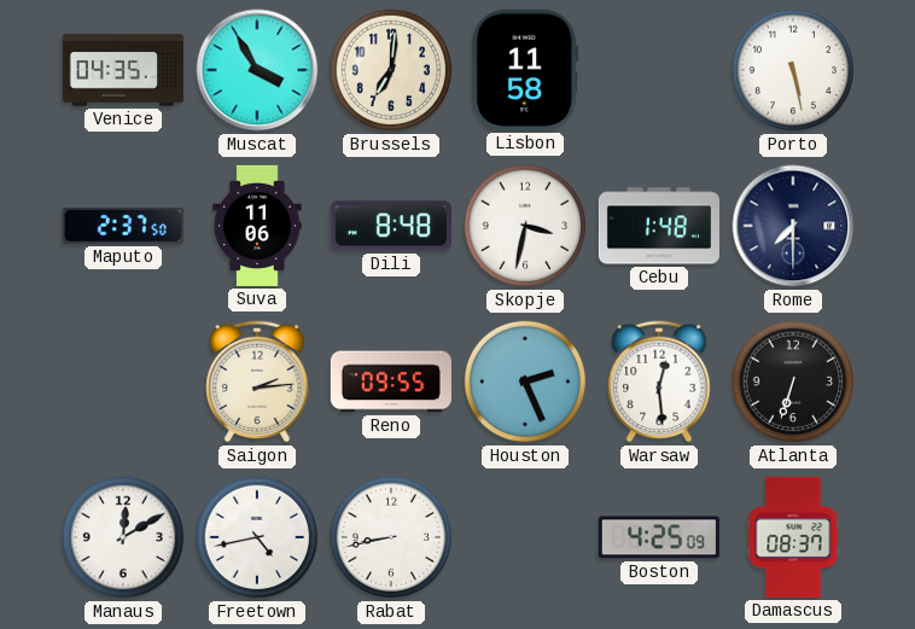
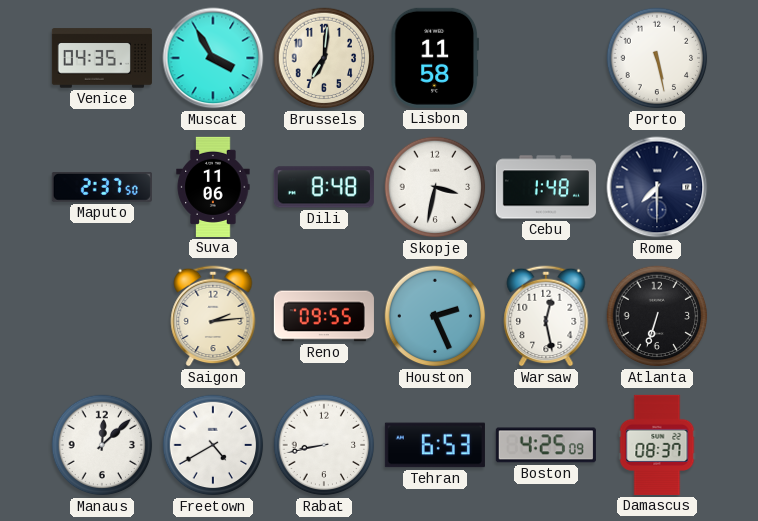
Warsaw: 12:29 -> 12:28
Manaus: 12:10 -> 12:08
Freetown: 4:43 -> 4:40
Tehran: none -> 6:53
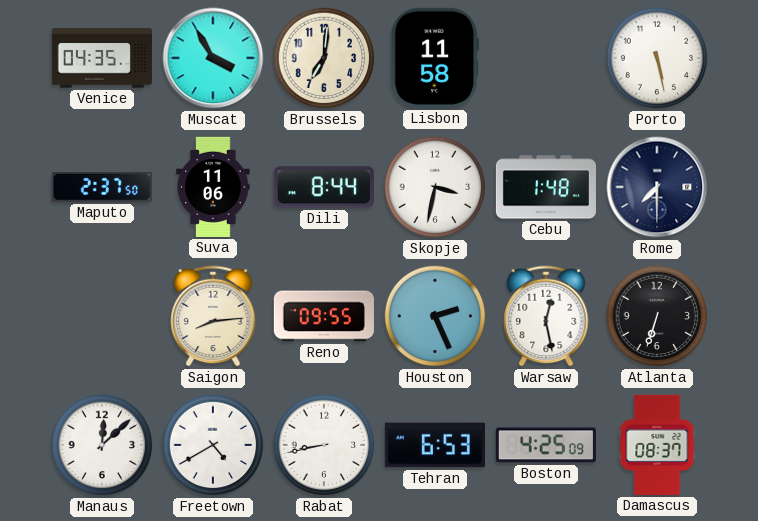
Dili: 8:48 -> 8:44
Saigon: 2:14 -> 8:14
